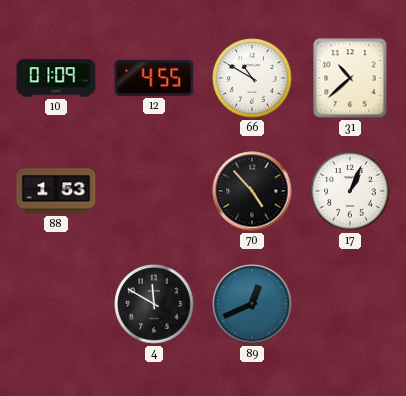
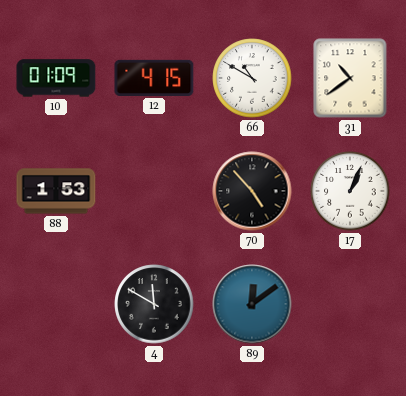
12: 4:55 -> 4:15
31: 10:38 -> 10:39
89: 12:41 -> 12:09
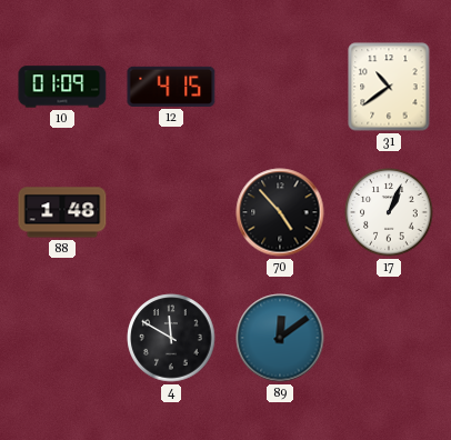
66: 10:50 -> none
88: 1:53 -> 1:48
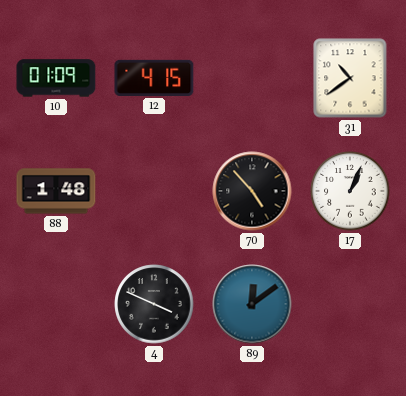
4: 11:50 -> 3:49
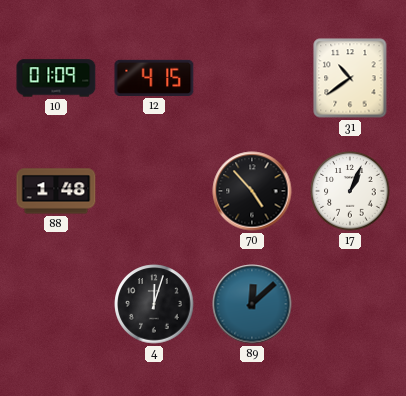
4: 3:49 -> 12:03
89: 12:09 -> 12:08
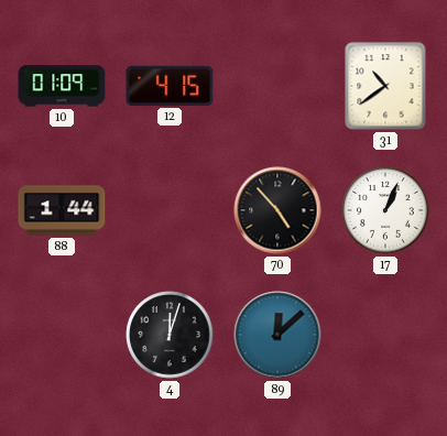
88: 1:48 -> 1:44
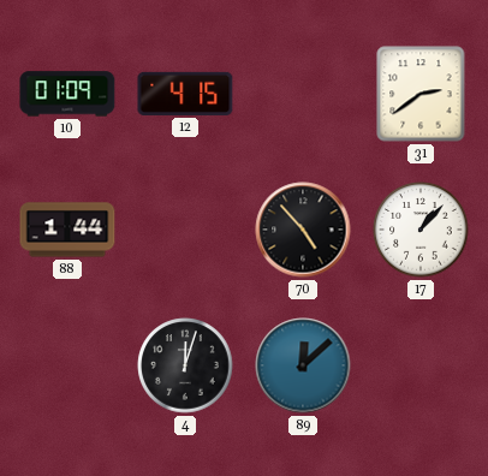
31: 10:39 -> 2:39
17: 1:04 -> 1:07
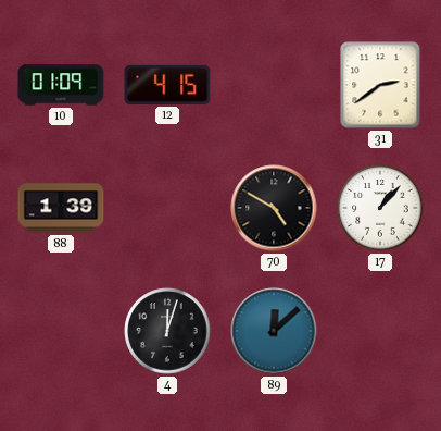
88: 1:44 -> 1:39
70: 4:53 -> 4:50
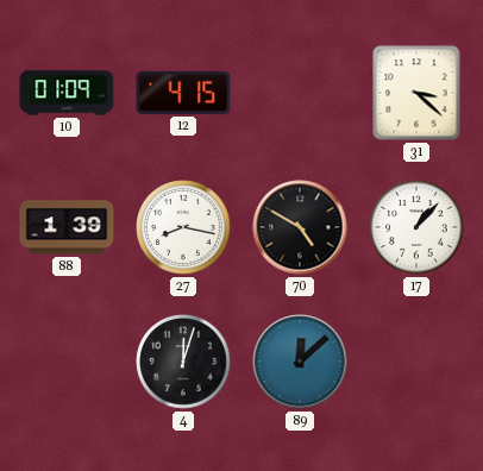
31: 2:39 -> 3:22
27: none -> 8:17
